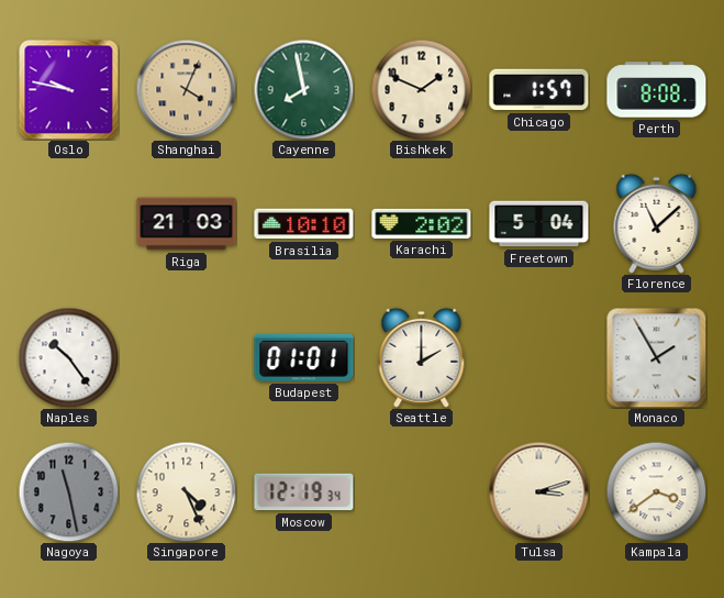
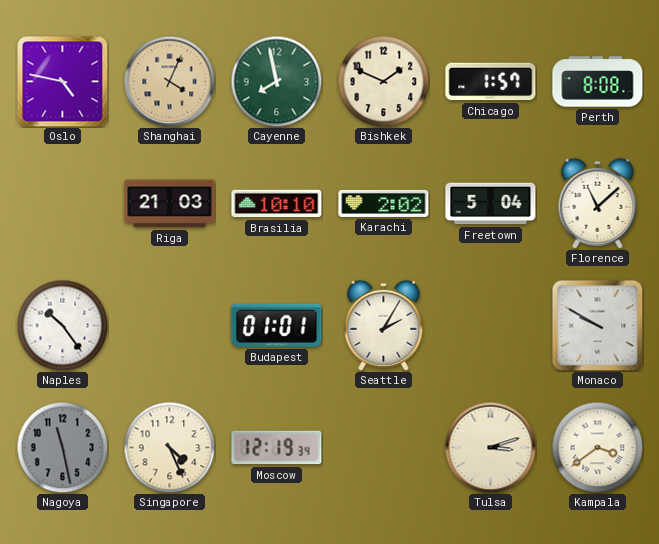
Oslo: 9:47 -> 4:47
Seattle: 2:00 -> 2:05
Monaco: 1:55 -> 9:50
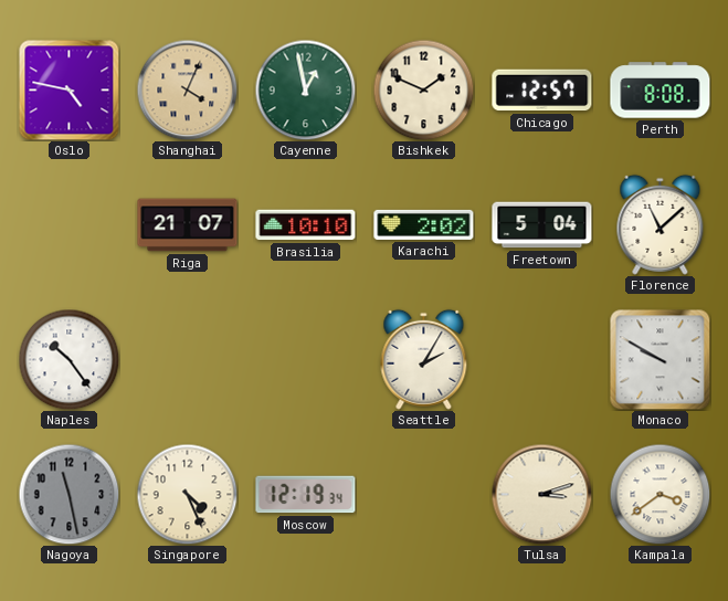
Cayenne: 7:58 -> 12:58
Chicago: 1:57 -> 12:57
Riga: 21:03 -> 21:07
Budapest: 01:01 -> none
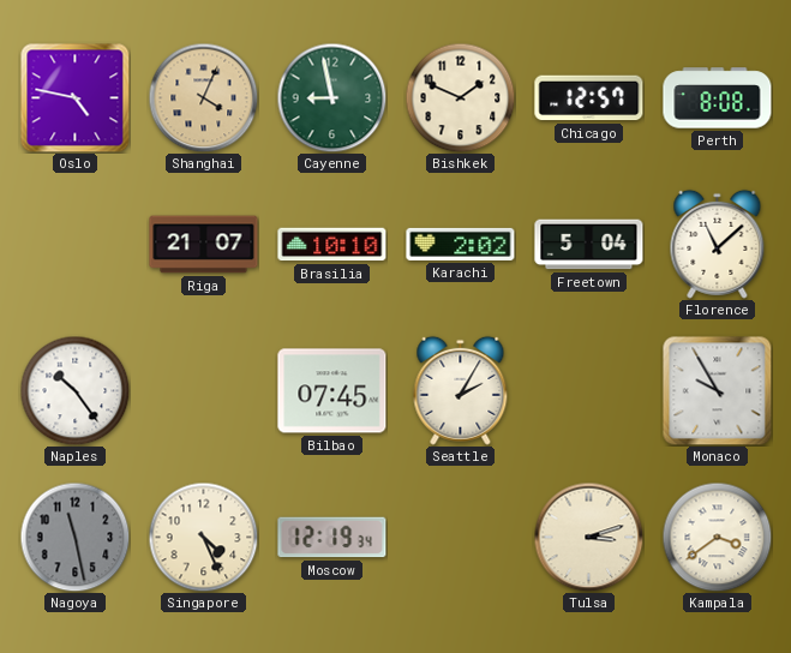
Cayenne: 12:58 -> 8:58
Bilbao: none -> 07:45
Monaco: 9:50 -> 9:55
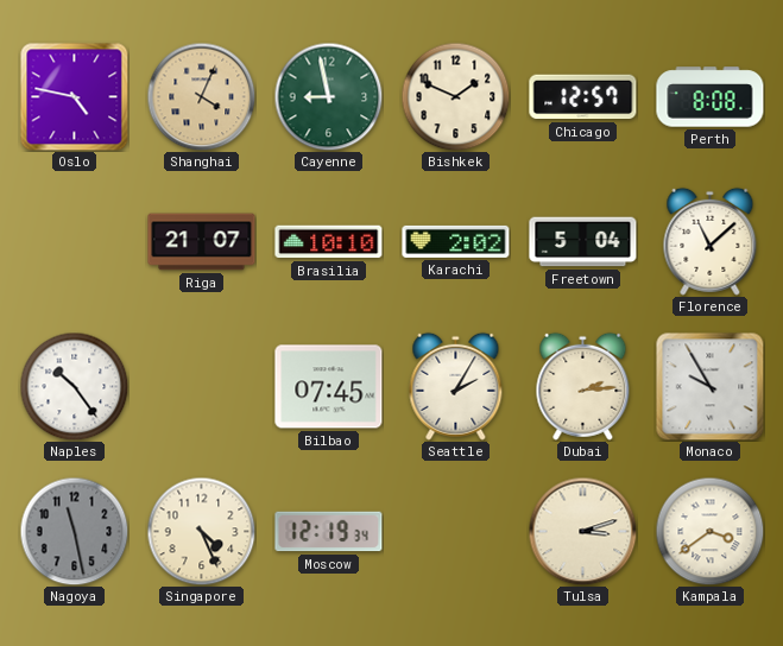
Dubai: none -> 2:14
